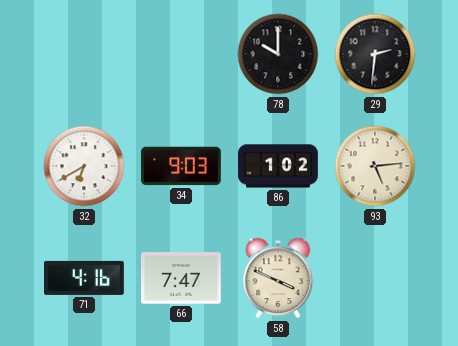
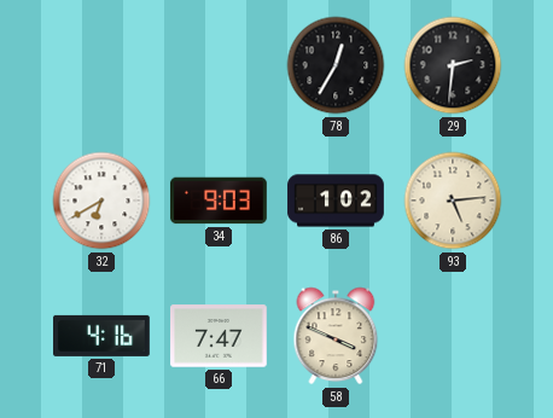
78: 10:00 -> 12:35
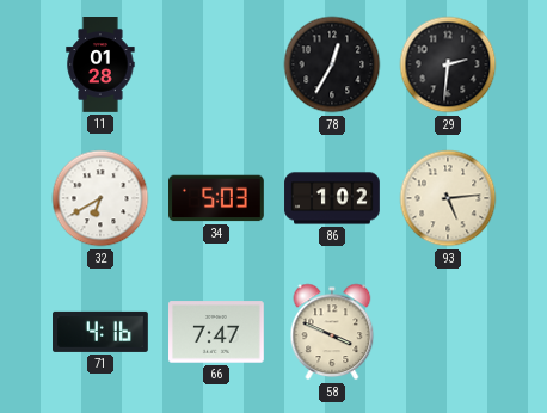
11: none -> 01:28
34: 9:03 -> 5:03
